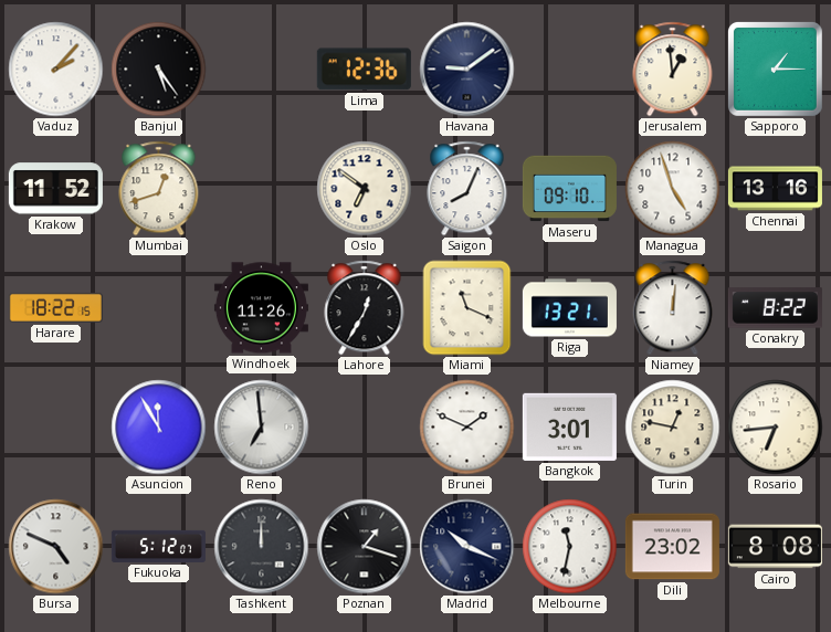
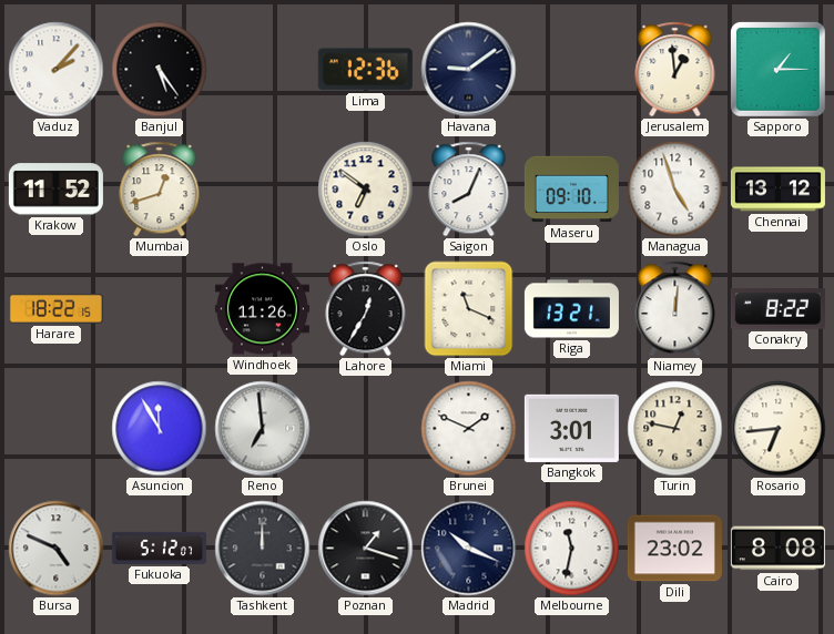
Chennai: 13:16 -> 13:12
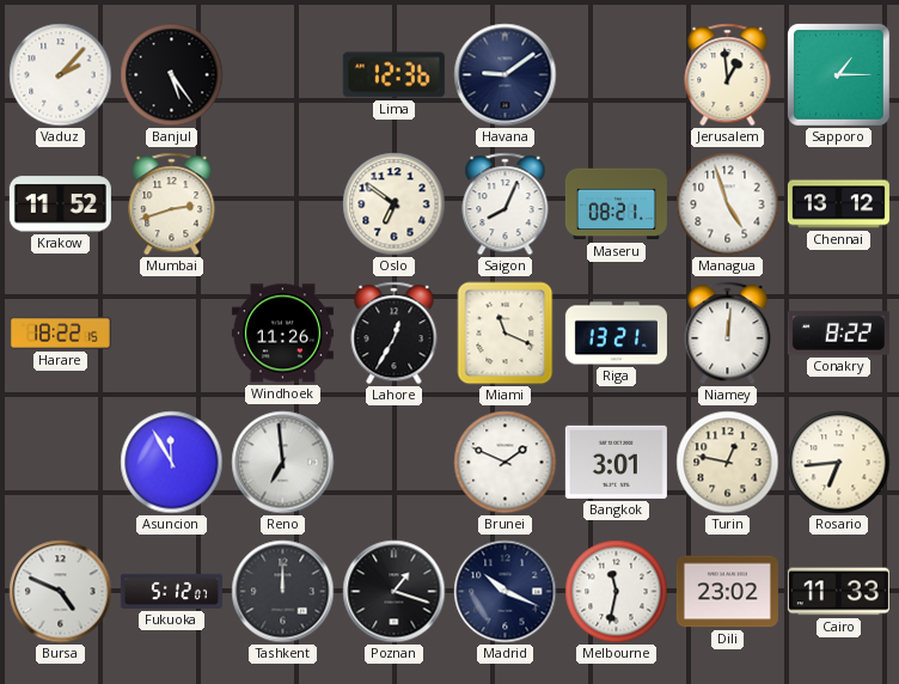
Mumbai: 12:42 -> 2:42
Maseru: 09:10 -> 08:21
Cairo: 8:08 -> 11:33
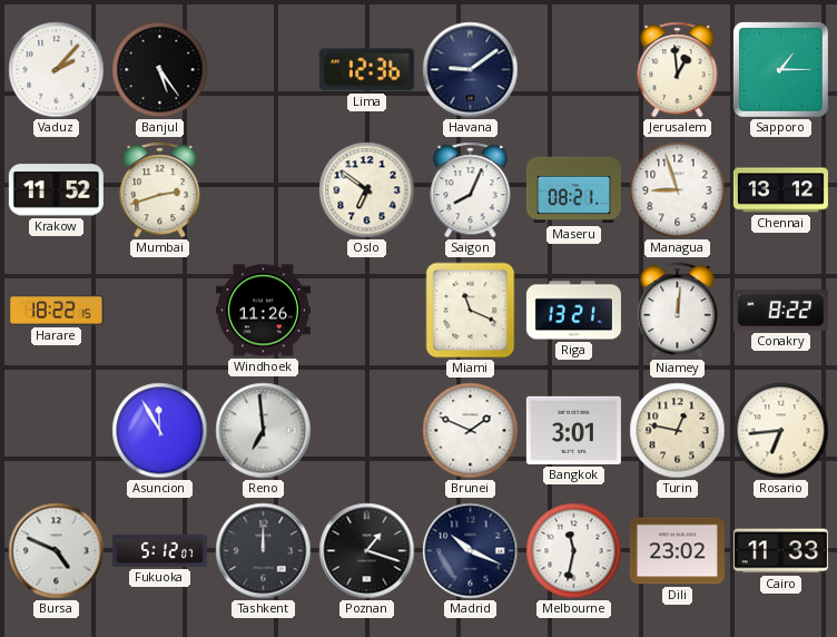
Managua: 4:57 -> 8:57
Lahore: 12:35 -> none
